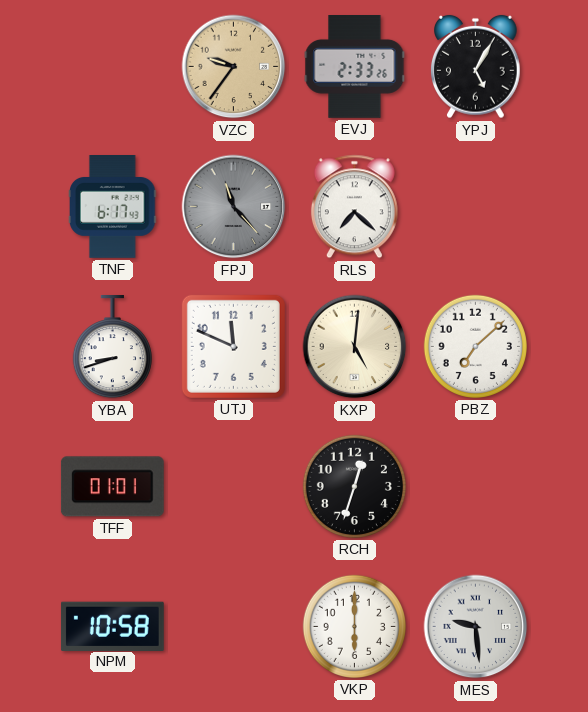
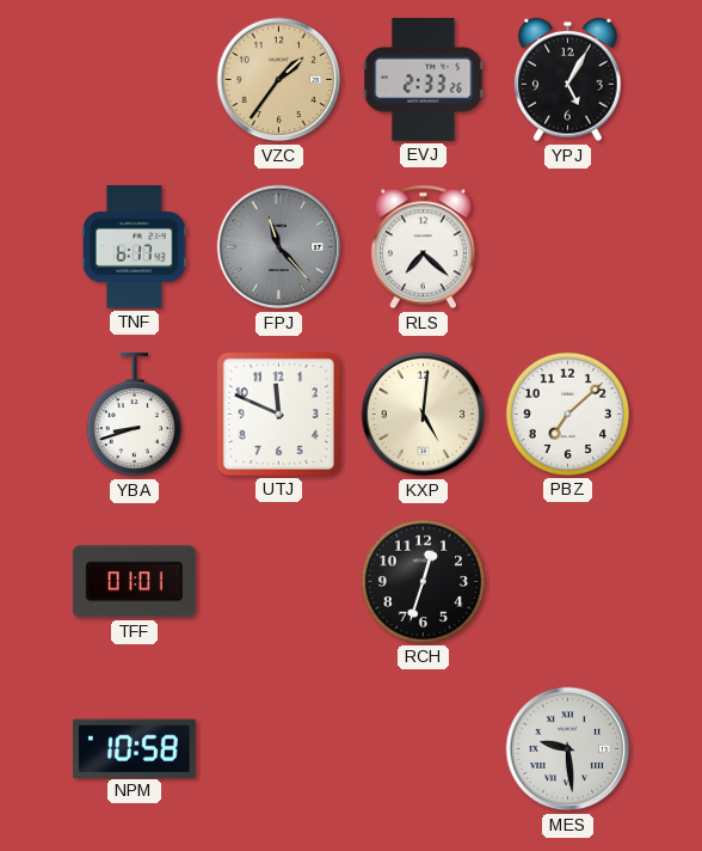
VZC: 9:36 -> 1:36
VKP: 6:00 -> none
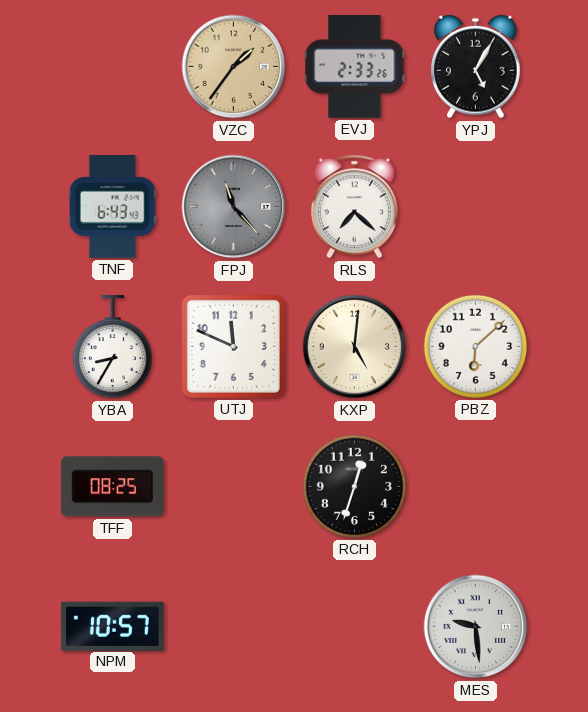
TNF: 6:17 -> 6:43
YBA: 8:42 -> 8:35
PBZ: 7:08 -> 6:08
TFF: 01:01 -> 08:25
NPM: 10:58 -> 10:57
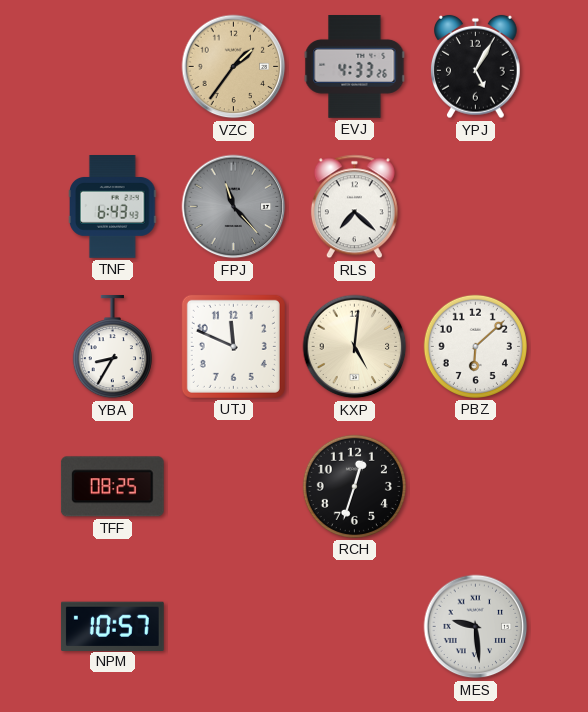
EVJ: 2:33 -> 4:33
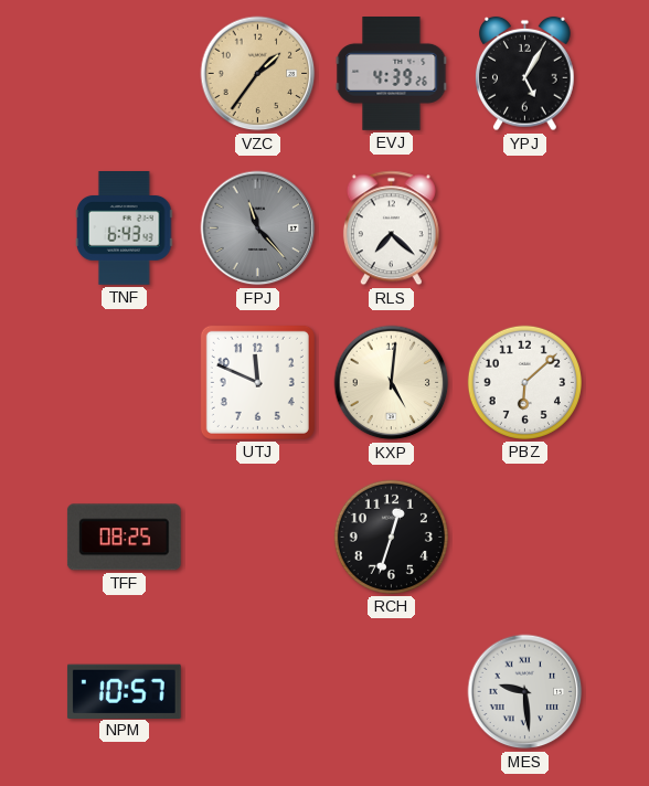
EVJ: 4:33 -> 4:39
YBA: 8:35 -> none
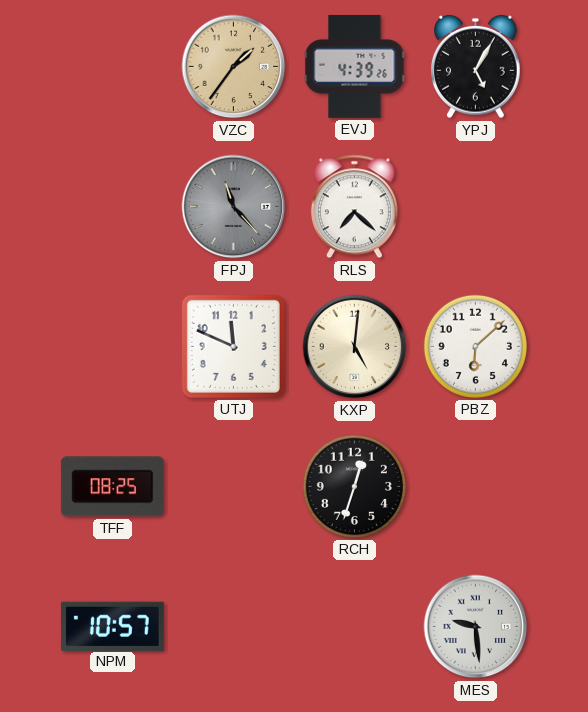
TNF: 6:43 -> none
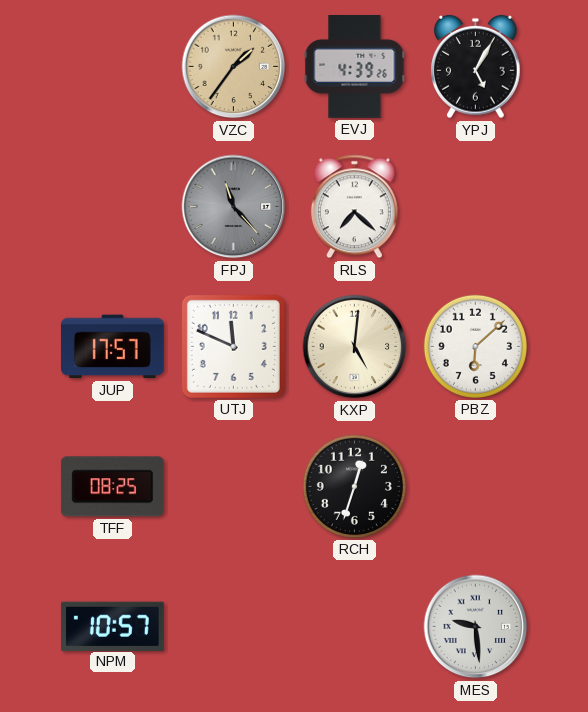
JUP: none -> 17:57
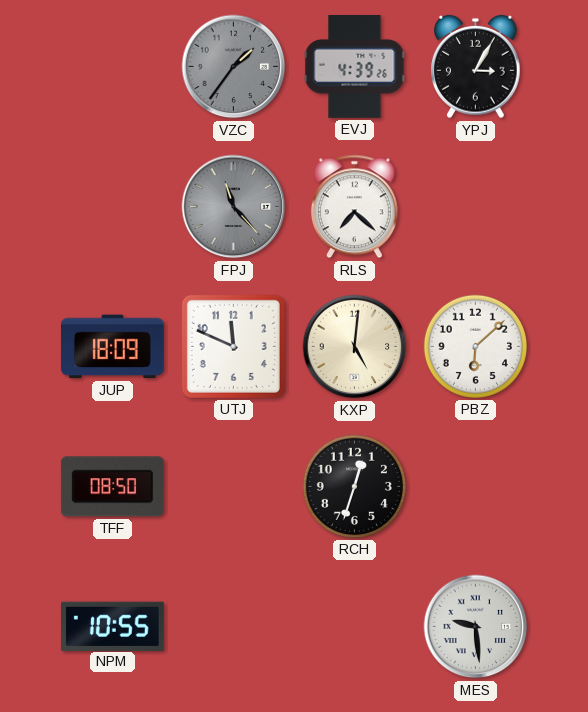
VZC dial: champagne -> grey
YPJ: 5:05 -> 3:05
JUP: 17:57 -> 18:09
TFF: 08:25 -> 08:50
NPM: 10:57 -> 10:55
